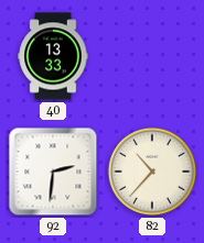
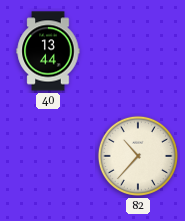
40: 13:33 -> 13:44
92: 2:31 -> none
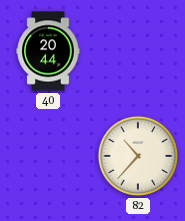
40: 13:44 -> 20:44
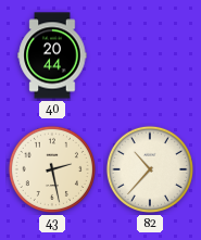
43: none -> 2:28
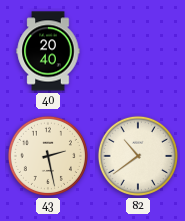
40: 20:44 -> 20:40
82: 10:37 -> 10:39
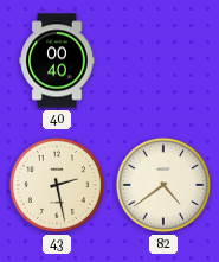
40: 20:40 -> 00:40
82: 10:39 -> 4:39
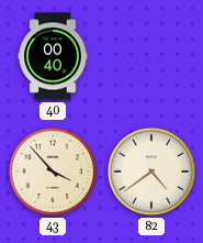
43: 2:28 -> 3:53
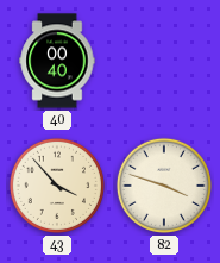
82: 4:39 -> 3:48
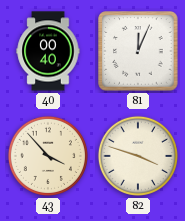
81: none -> 12:04
